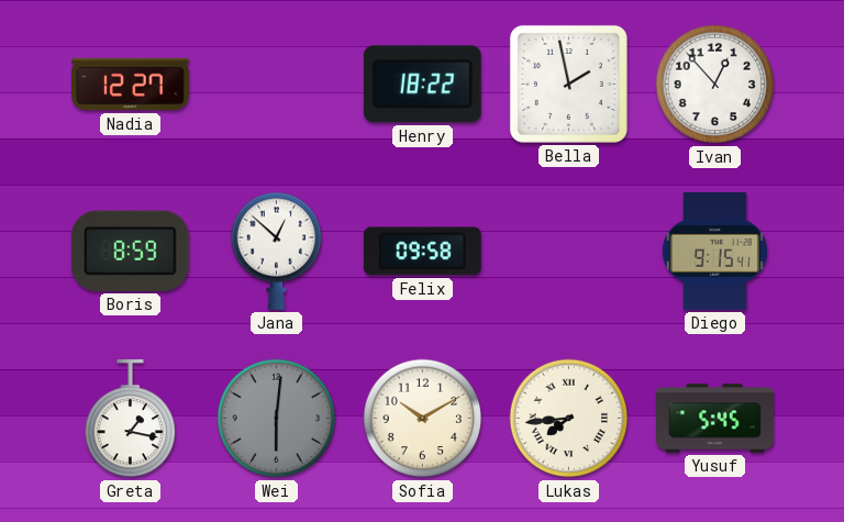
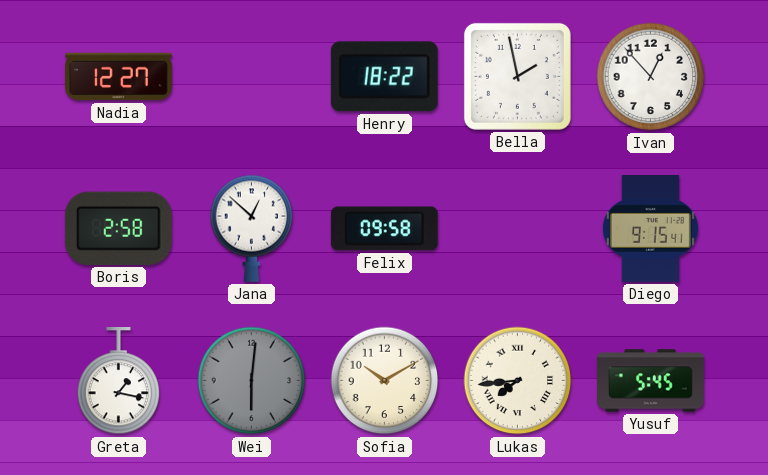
Boris: 8:59 -> 2:58
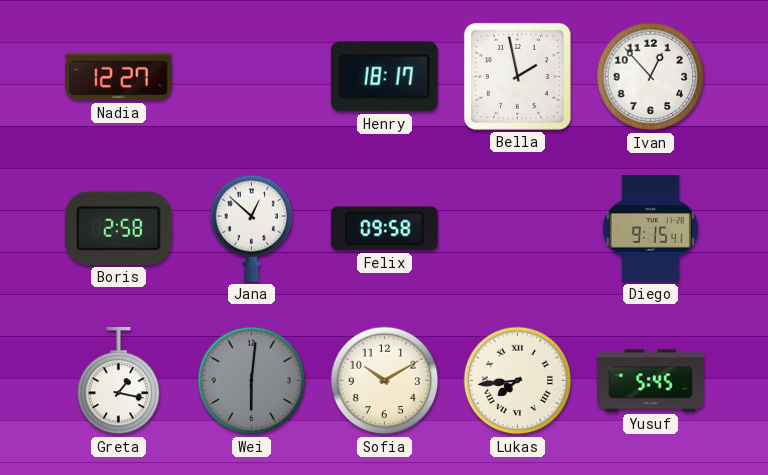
Henry: 18:22 -> 18:17
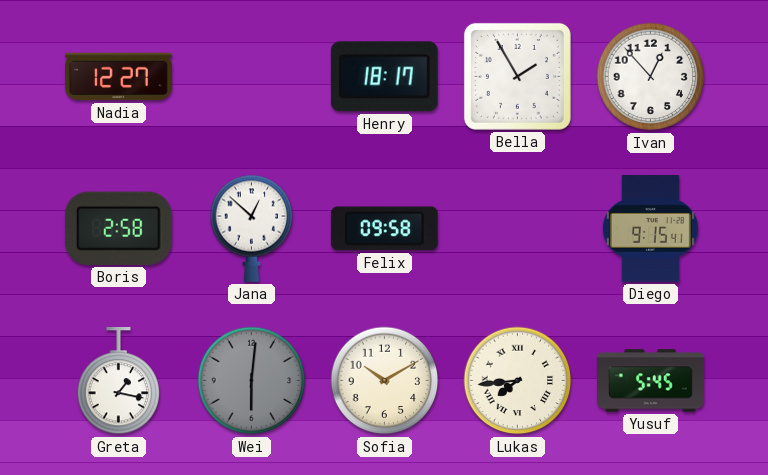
Bella: 1:58 -> 1:55
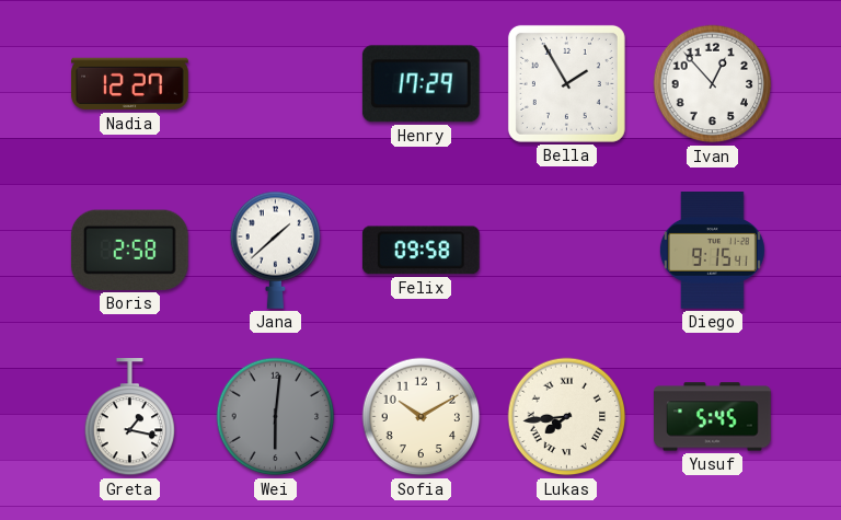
Henry: 18:17 -> 17:29
Jana: 12:52 -> 1:38
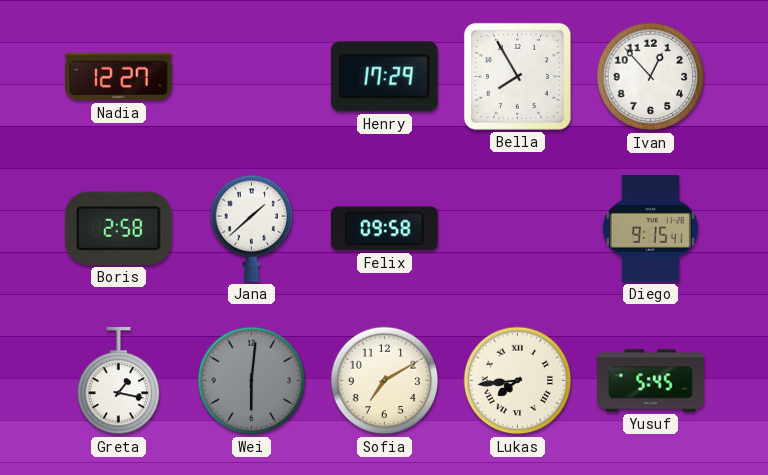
Bella: 1:55 -> 7:55
Sofia: 10:10 -> 7:10
